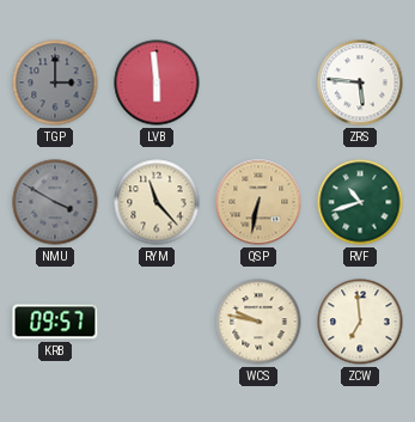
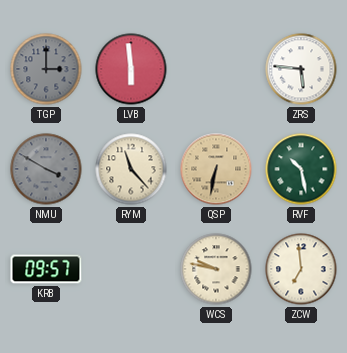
RVF: 10:42 -> 10:28
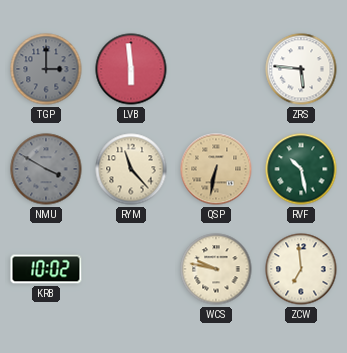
KRB: 09:57 -> 10:02
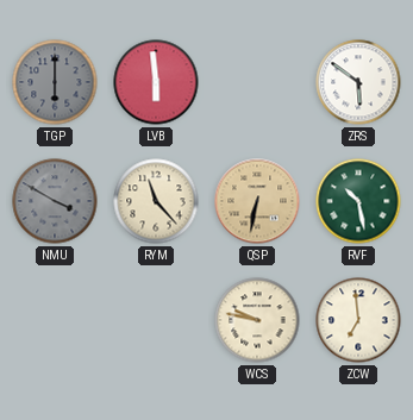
TGP: 3:00 -> 6:00
ZRS: 5:46 -> 5:51
KRB: 10:02 -> none
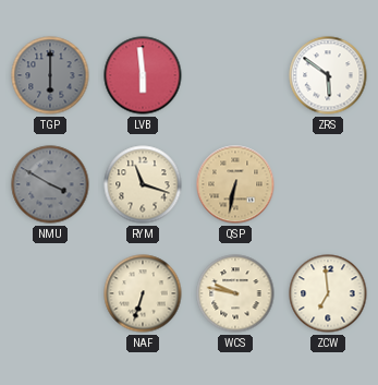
RYM: 11:23 -> 11:18
RVF: 10:28 -> none
NAF: none -> 6:33
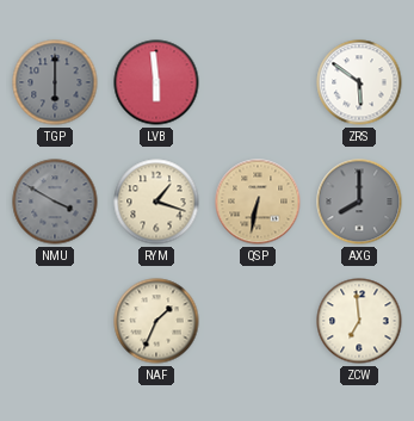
RYM: 11:18 -> 1:18
AXG: none -> 8:00
NAF: 6:33 -> 1:34
WCS: 9:47 -> none
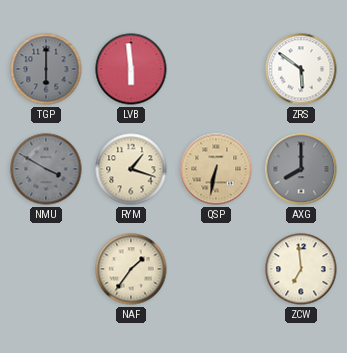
NAF: 1:34 -> 1:36
